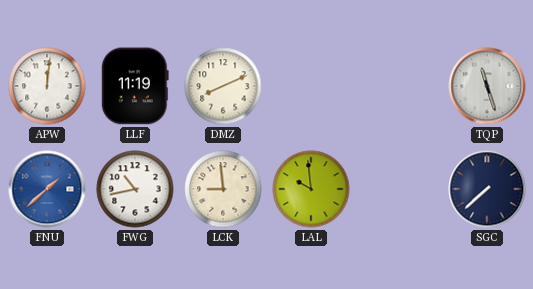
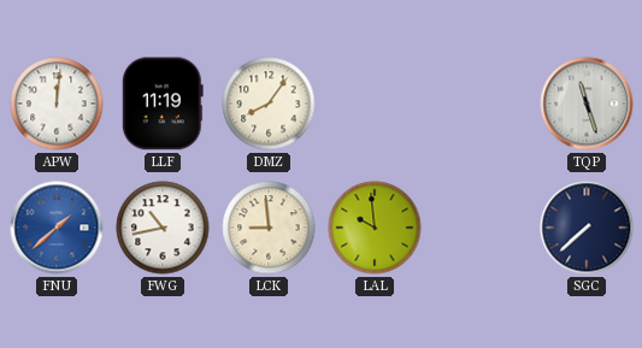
DMZ: 8:11 -> 8:06
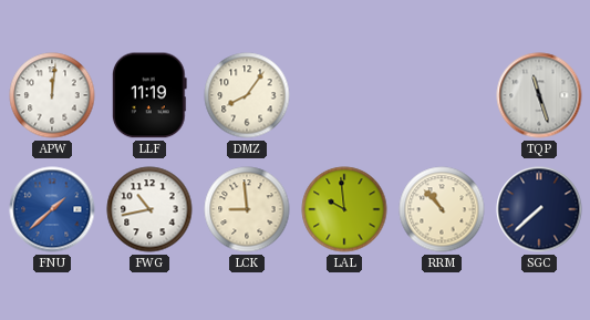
RRM: none -> 10:53
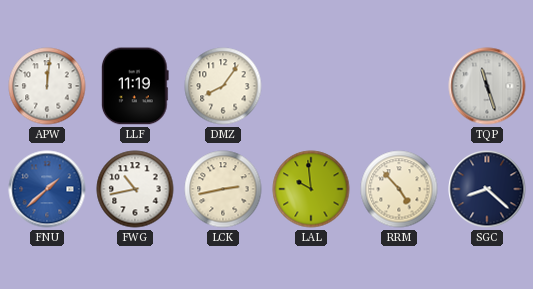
LCK: 8:59 -> 2:43
RRM: 10:53 -> 4:53
SGC: 7:38 -> 8:22
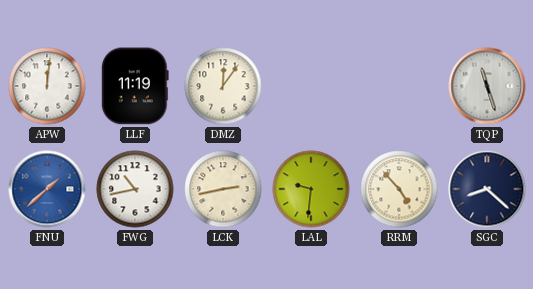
DMZ: 8:06 -> 12:06
LAL: 9:59 -> 9:31
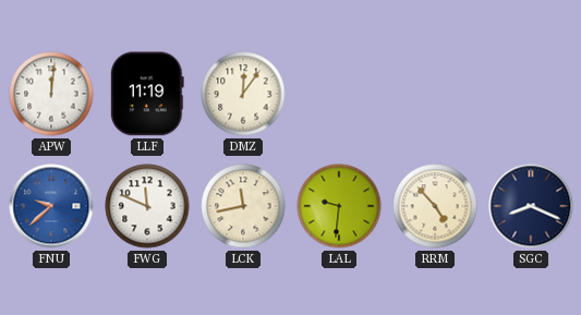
TQP: 11:27 -> none
FNU: 1:38 -> 9:38
FWG: 10:43 -> 11:49
LCK: 2:43 -> 11:43
SGC: 8:22 -> 8:19
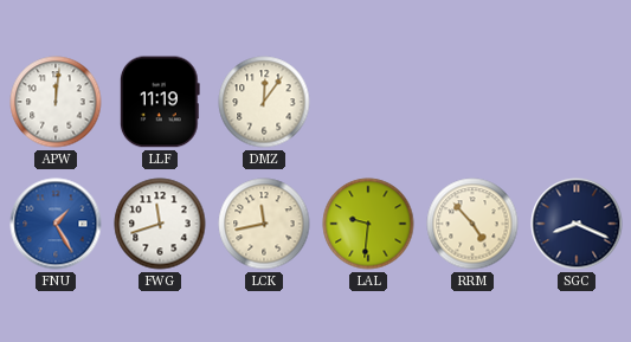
FNU: 9:38 -> 1:25
FWG: 11:49 -> 11:42
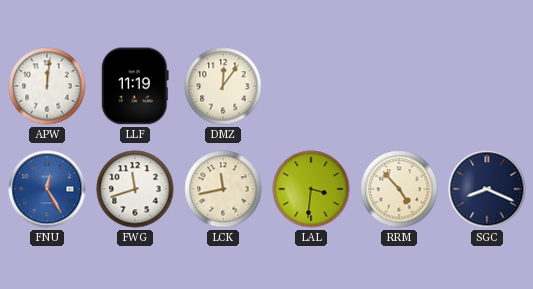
FNU: 1:25 -> 12:25
LAL: 9:31 -> 3:31
